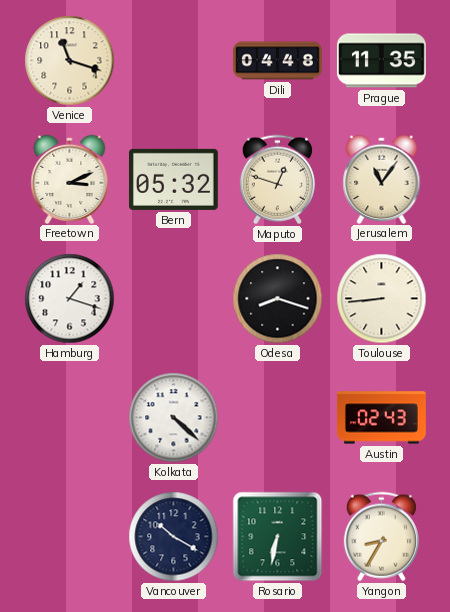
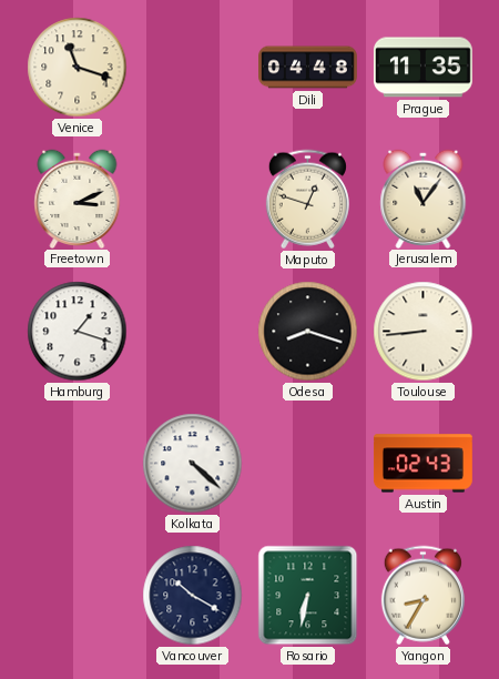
Bern: 05:32 -> none
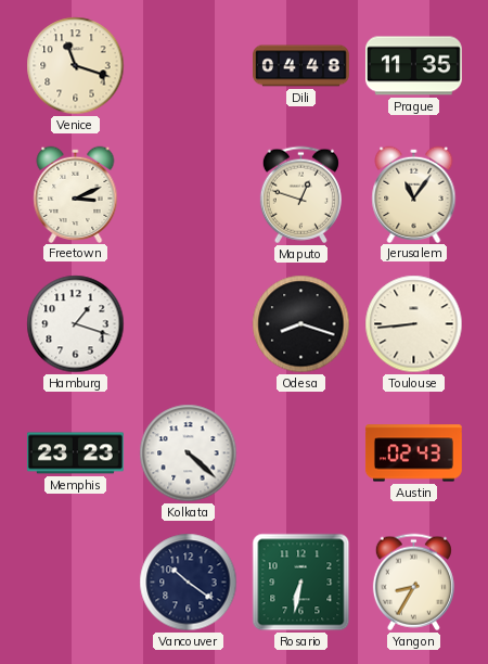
Memphis: none -> 23:23
Vancouver: 10:20 -> 10:21
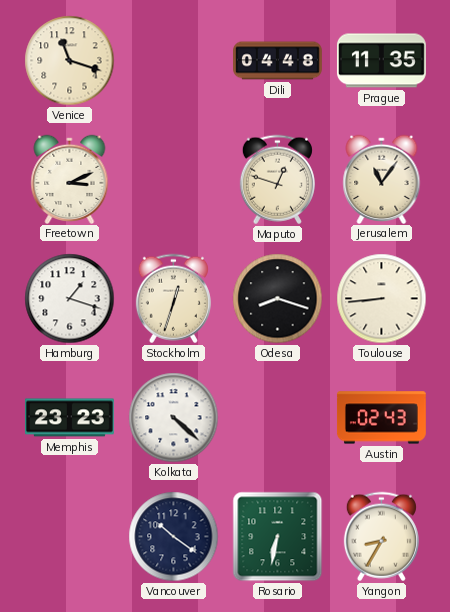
Stockholm: none -> 12:33
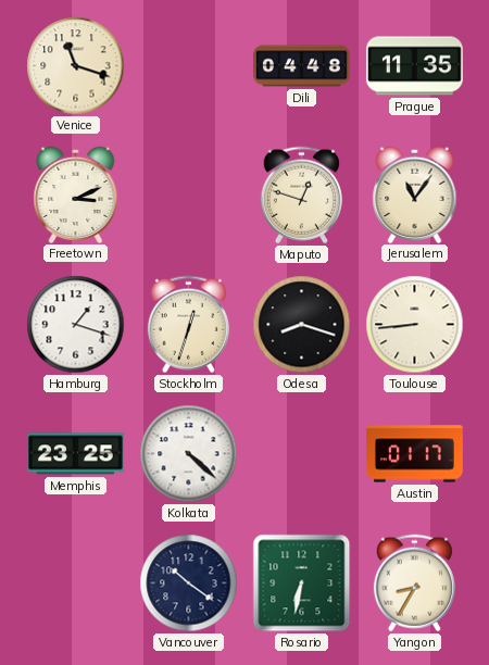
Memphis: 23:23 -> 23:25
Austin: 02:43 -> 01:17
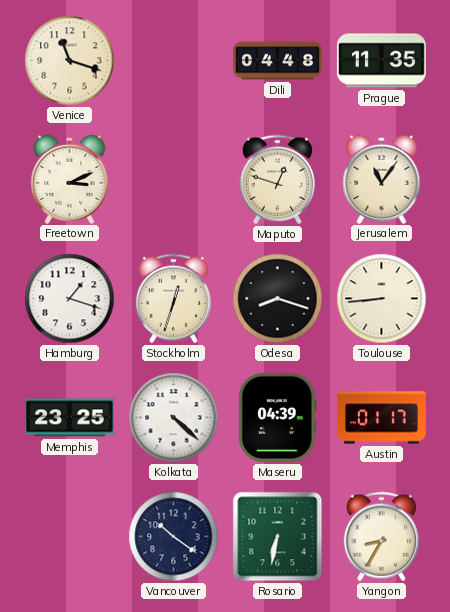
Maseru: none -> 04:39
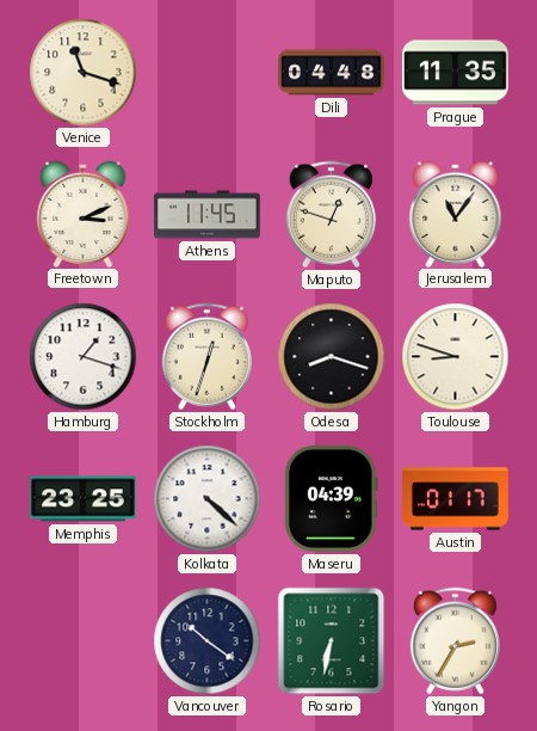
Athens: none -> 11:45
Toulouse: 8:44 -> 8:48
Yangon: 8:35 -> 2:35
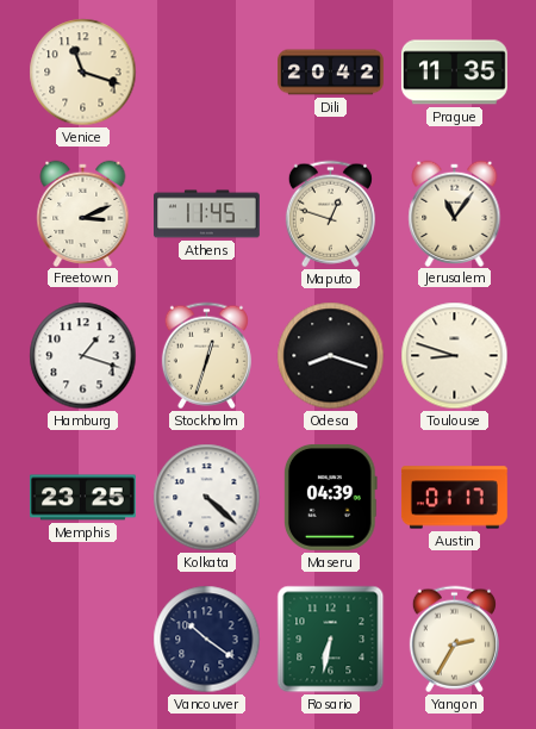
Dili: 04:48 -> 20:42
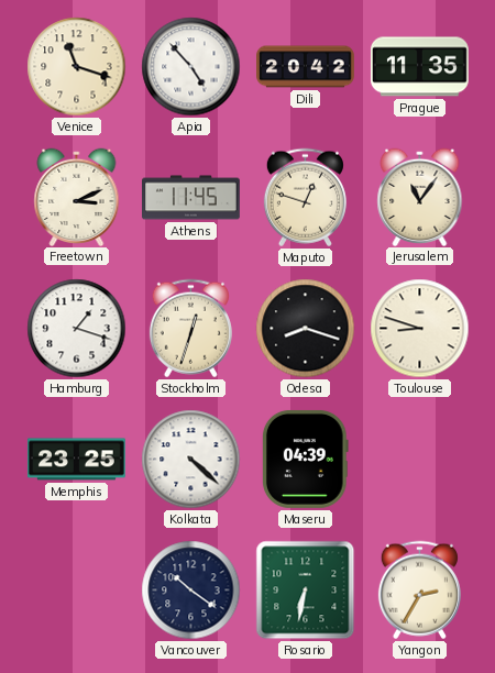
Apia: none -> 4:53
Austin: 01:17 -> none
